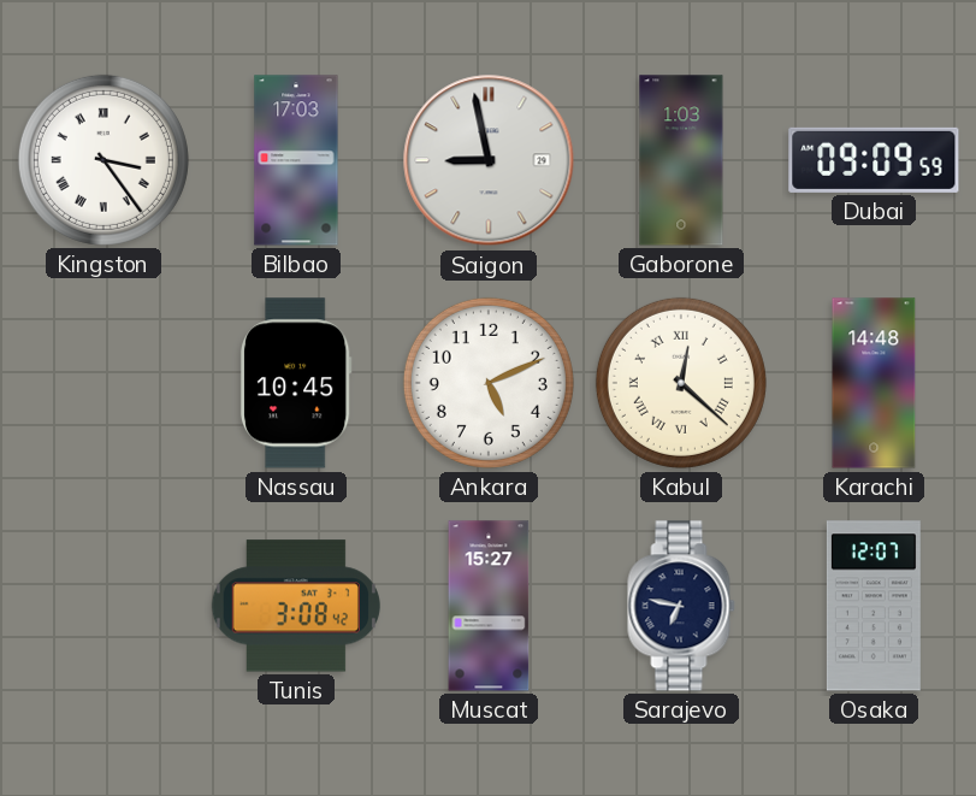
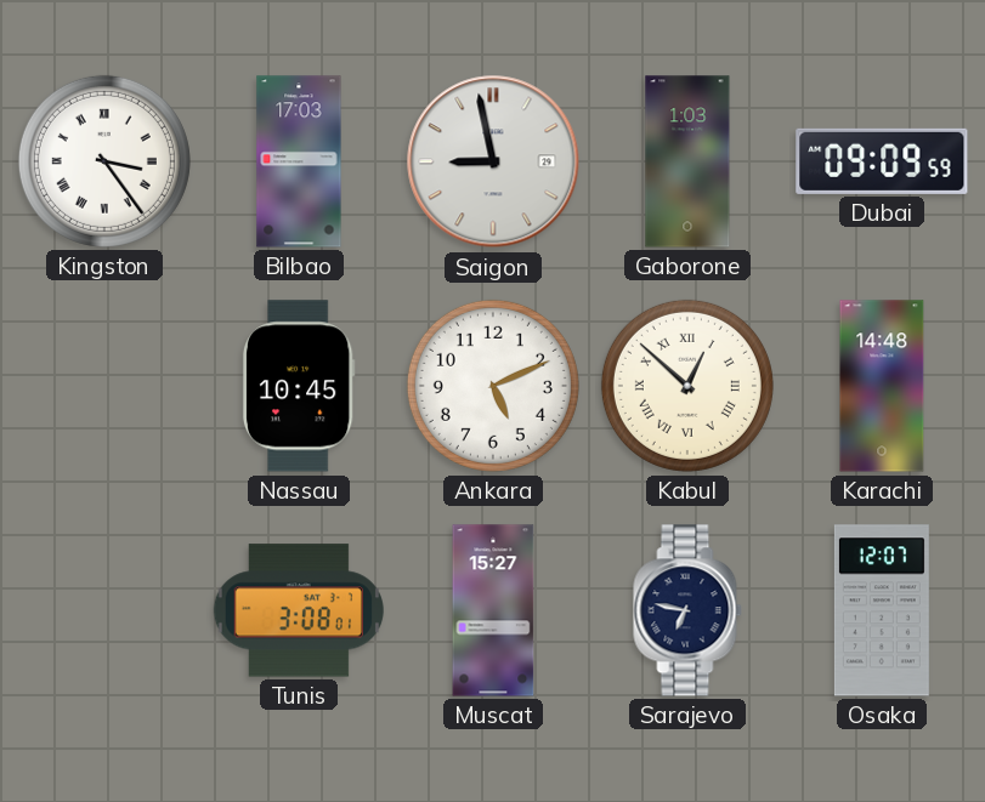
Kabul: 12:22 -> 12:52
Tunis: 3:08:42 -> 3:08:01
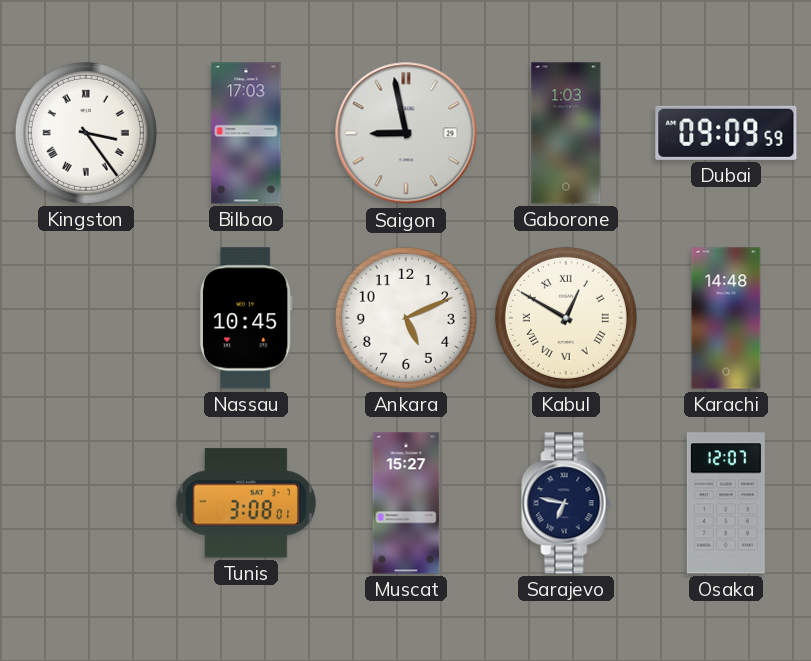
Kabul: 12:52 -> 12:50
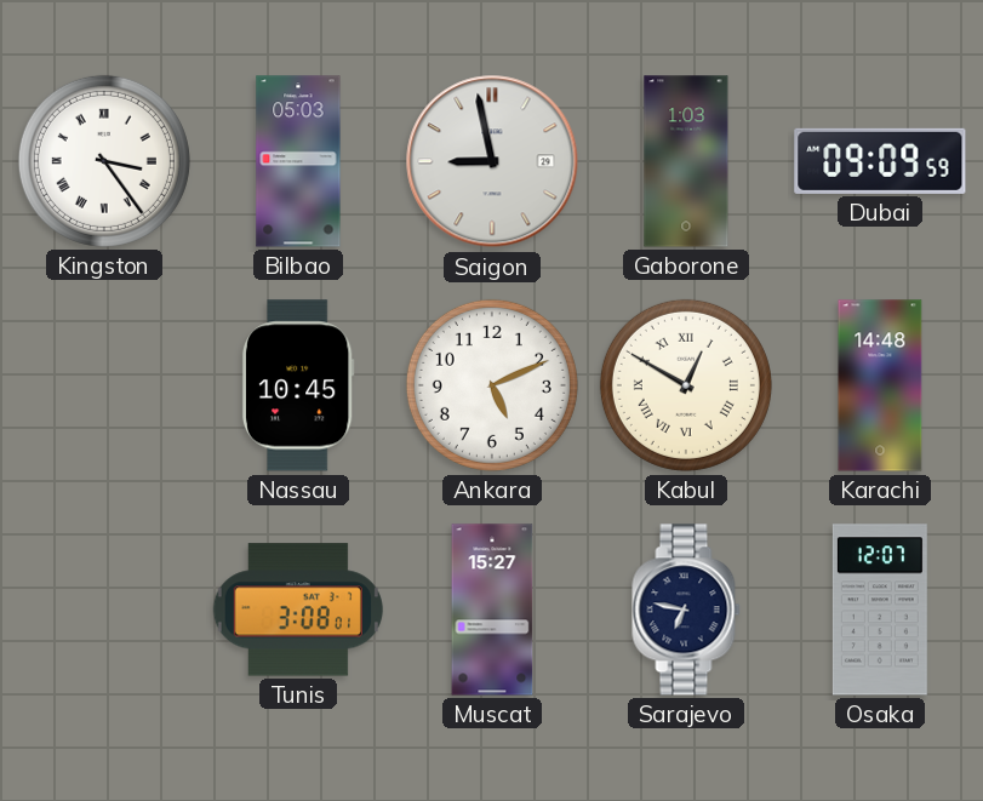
Bilbao: 17:03 -> 05:03
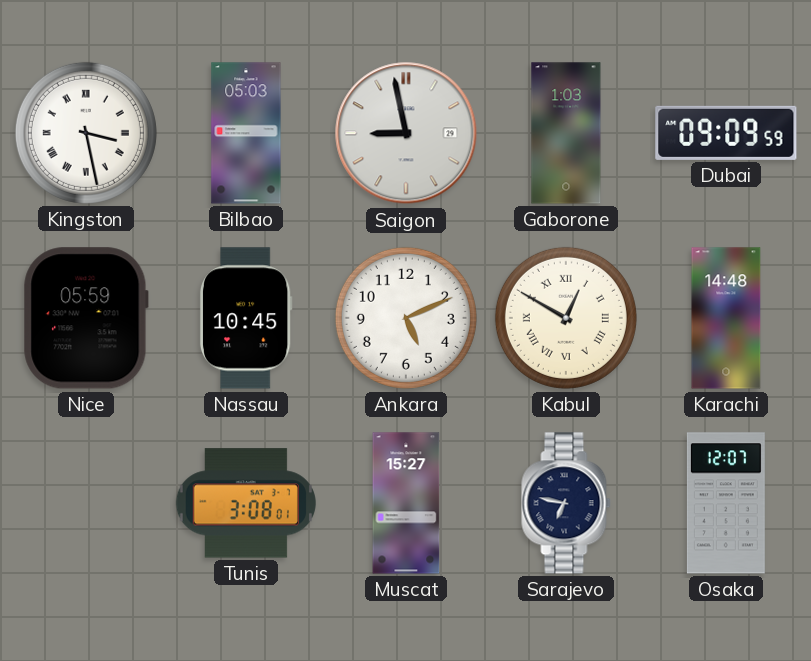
Kingston: 3:24 -> 3:28
Nice: none -> 05:59
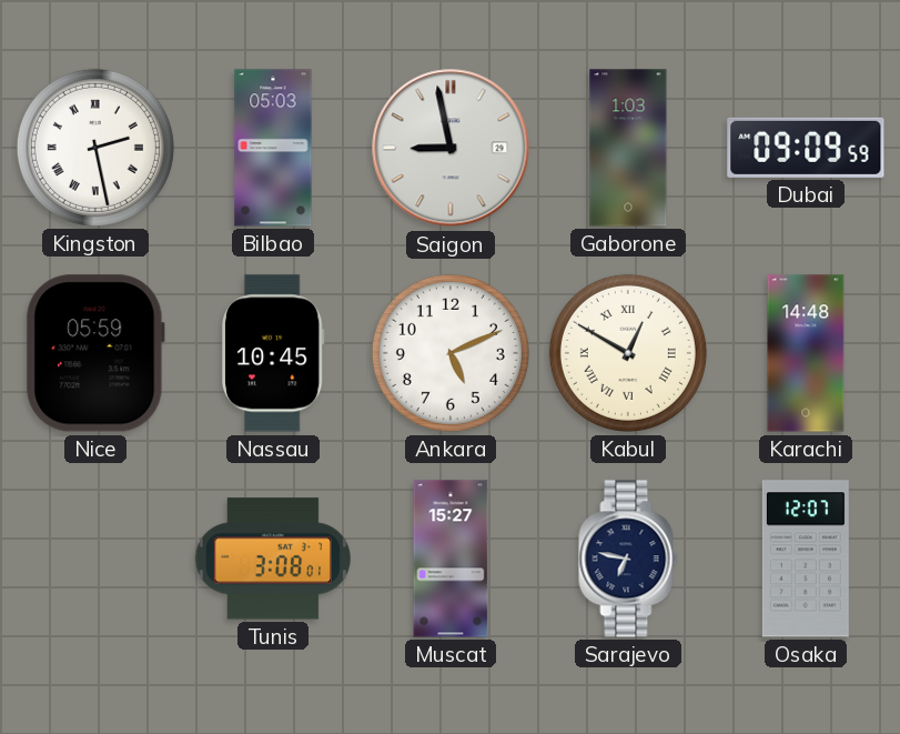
Kingston: 3:28 -> 2:28
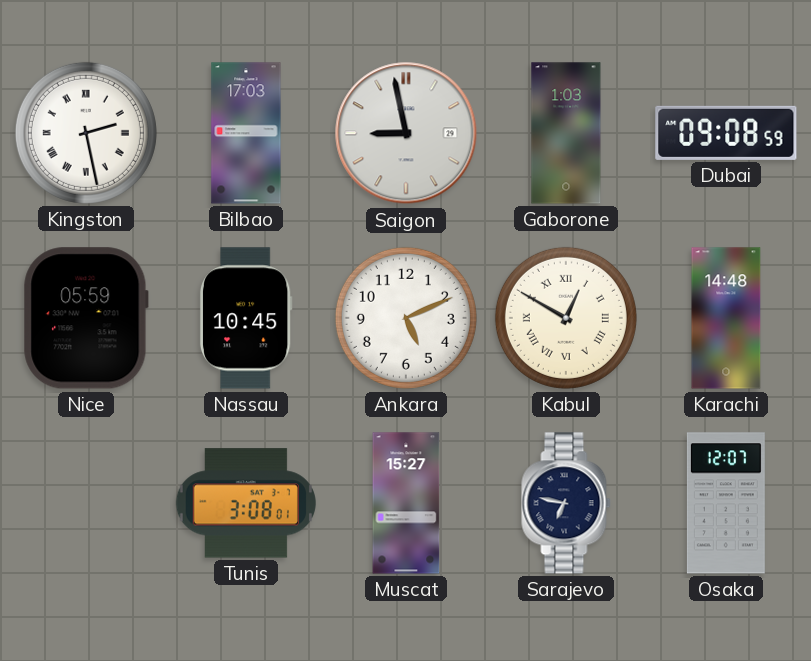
Bilbao: 05:03 -> 17:03
Dubai: 09:09 -> 09:08
